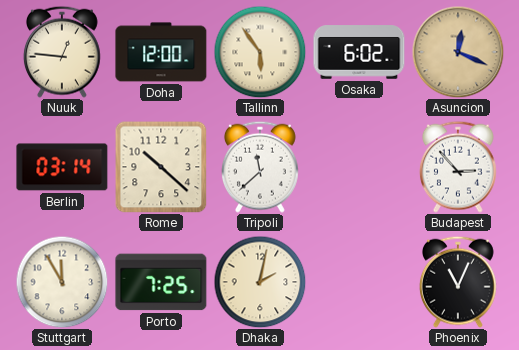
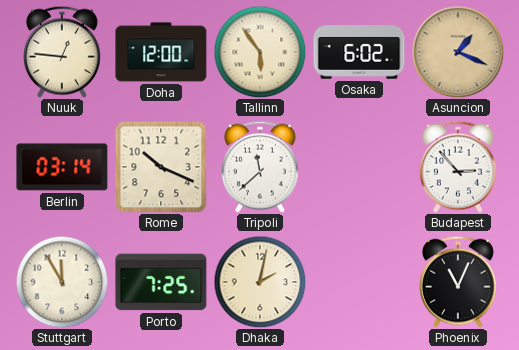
Asuncion: 12:19 -> 1:19
Rome: 10:22 -> 10:19
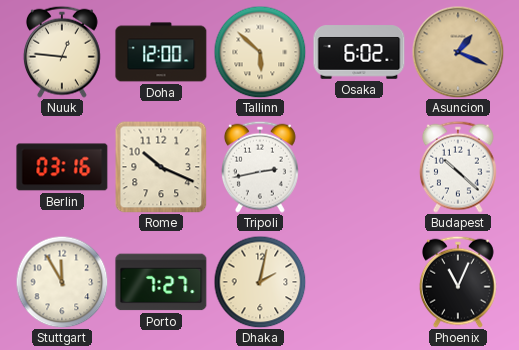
Tallinn: 5:54 -> 5:52
Berlin: 03:14 -> 03:16
Tripoli: 11:38 -> 2:43
Budapest: 2:53 -> 10:22
Porto: 7:25 -> 7:27
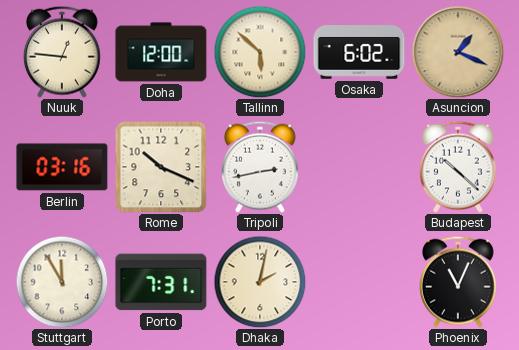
Porto: 7:27 -> 7:31
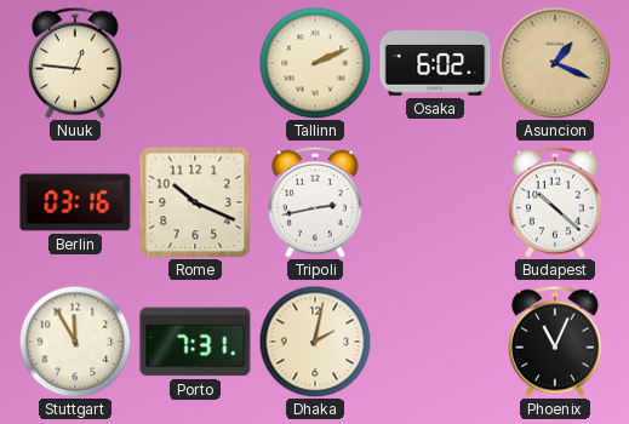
Doha: 12:00 -> none
Tallinn: 5:52 -> 2:11
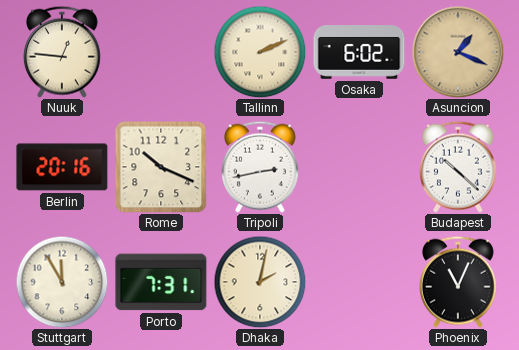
Berlin: 03:16 -> 20:16
